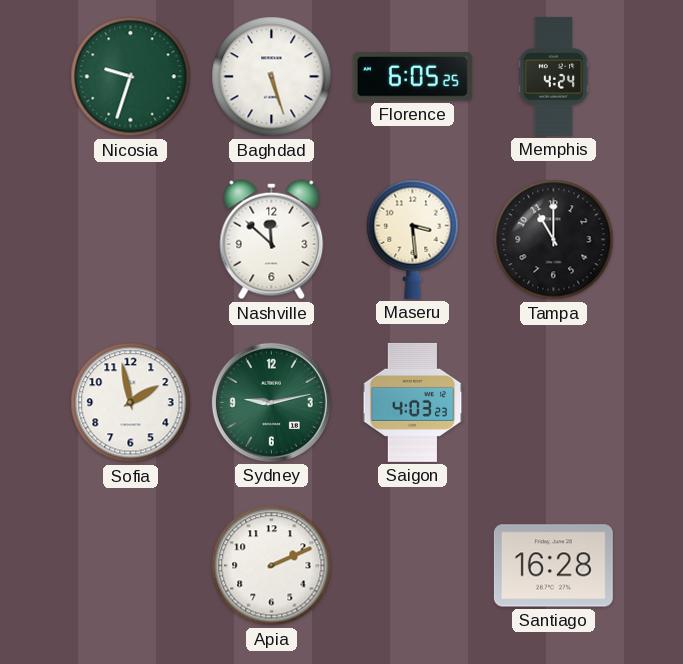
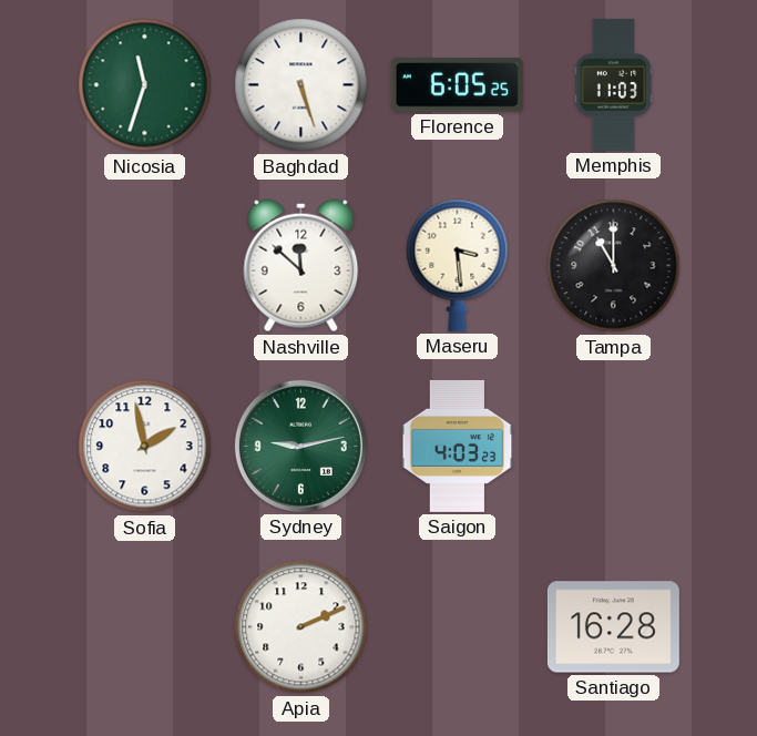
Nicosia: 9:33 -> 11:33
Memphis: 4:24 -> 11:03
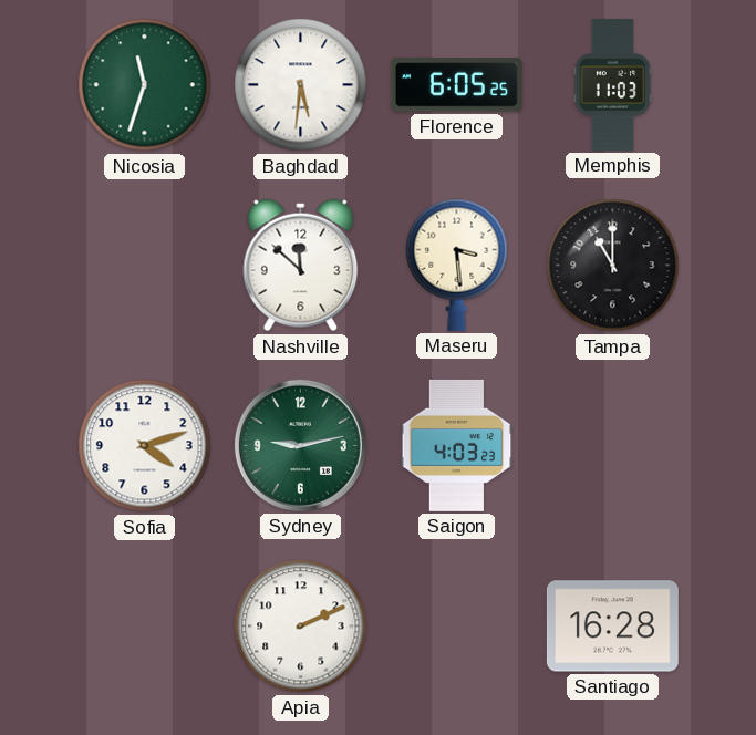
Baghdad: 5:27 -> 5:31
Sofia: 1:58 -> 4:12
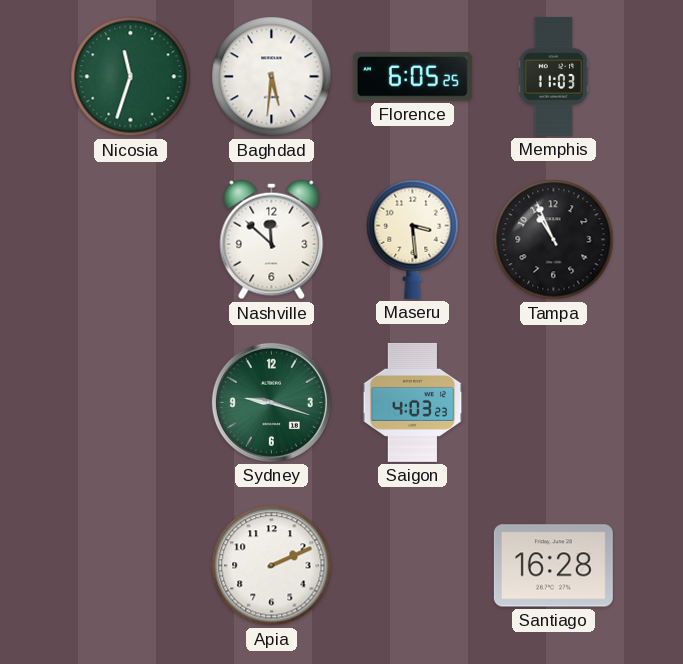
Tampa: 11:00 -> 10:56
Sofia: 4:12 -> none
Sydney: 9:13 -> 9:18
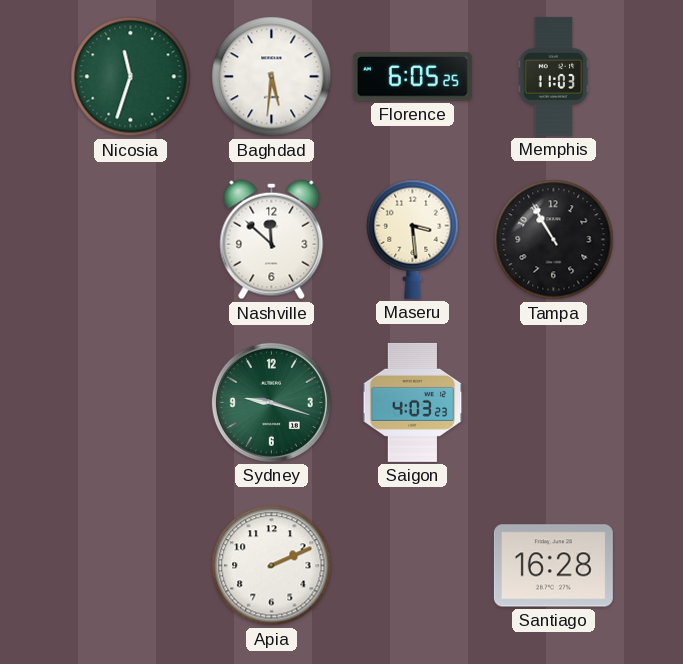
Tampa: 10:56 -> 10:55
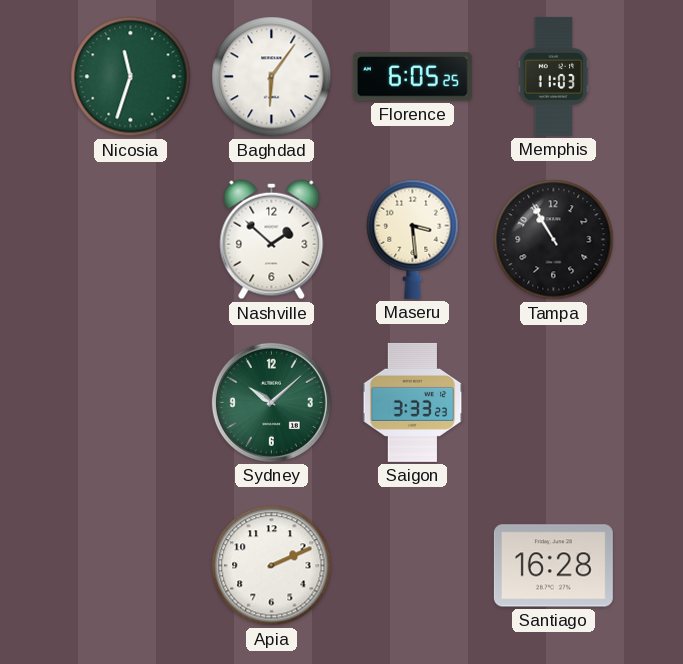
Baghdad: 5:31 -> 6:06
Nashville: 11:52 -> 1:52
Sydney: 9:18 -> 10:08
Saigon: 4:03 -> 3:33
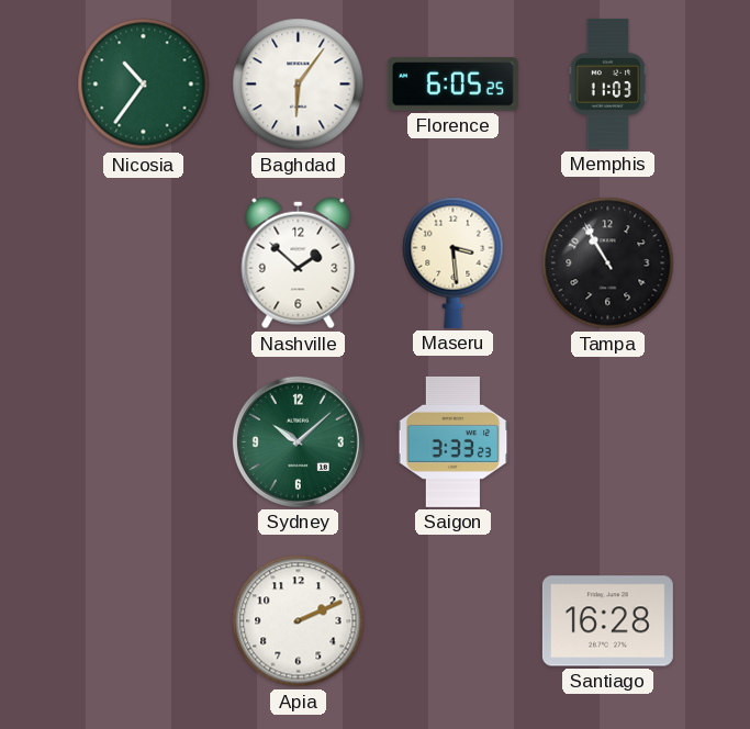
Nicosia: 11:33 -> 10:36
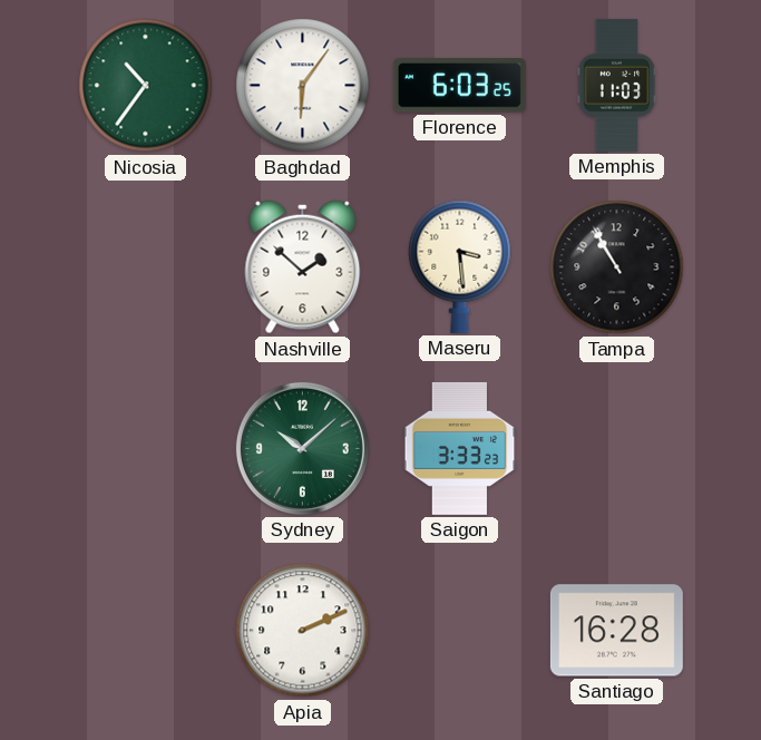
Florence: 6:05 -> 6:03
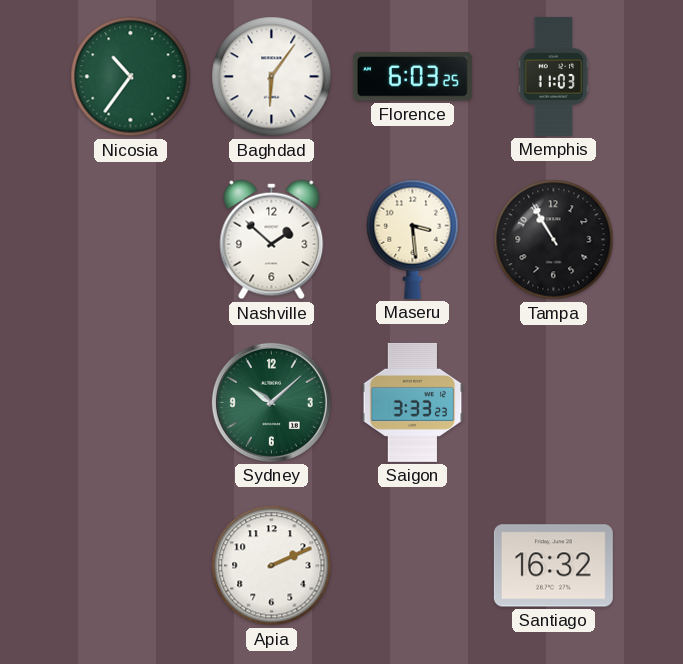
Santiago: 16:28 -> 16:32
